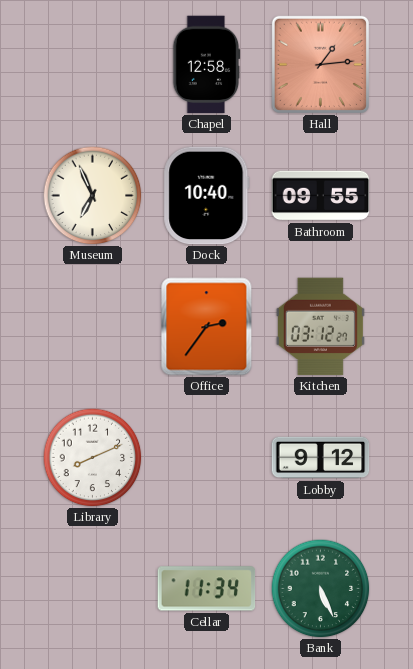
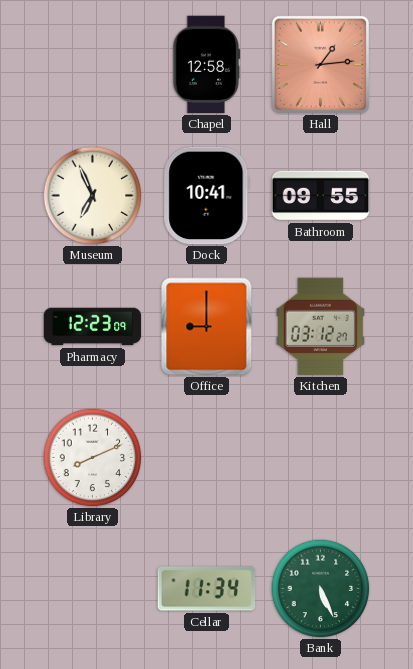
Dock: 10:40 -> 10:41
Pharmacy: none -> 12:23
Office: 2:36 -> 9:00
Lobby: 9:12 -> none
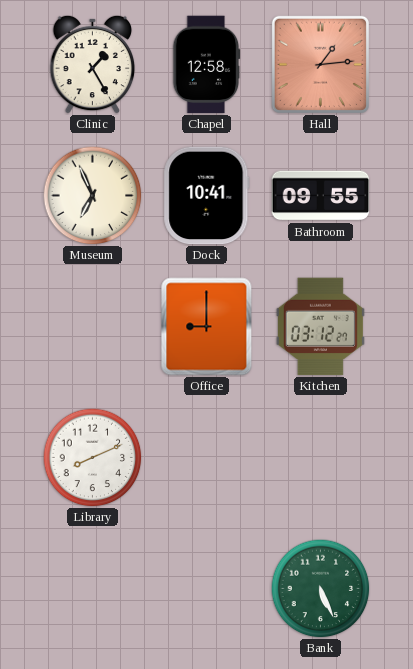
Clinic: none -> 1:25
Pharmacy: 12:23 -> none
Cellar: 11:34 -> none
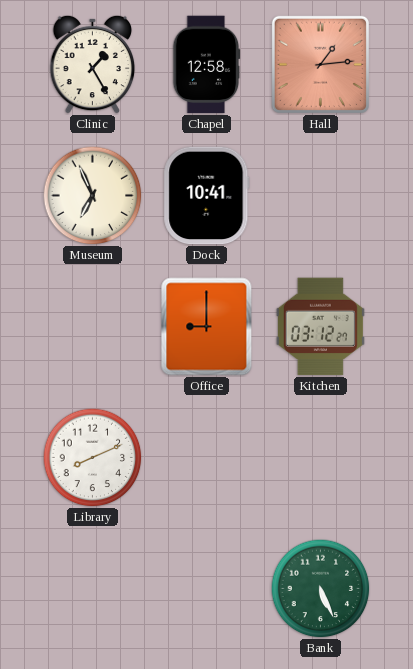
Bathroom: 09:55 -> none
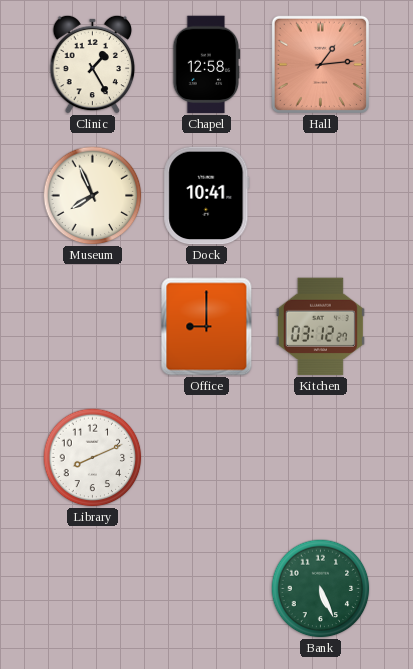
Museum: 6:56 -> 7:56
